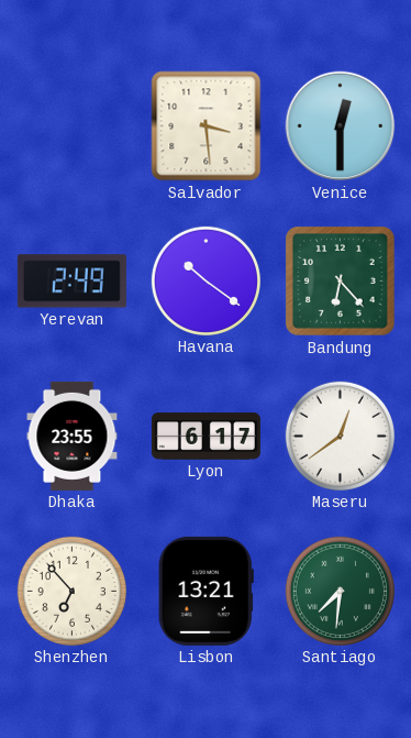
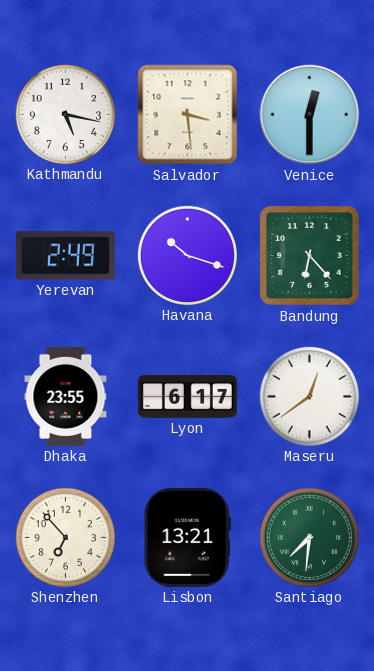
Kathmandu: none -> 5:17
Havana: 10:21 -> 10:18
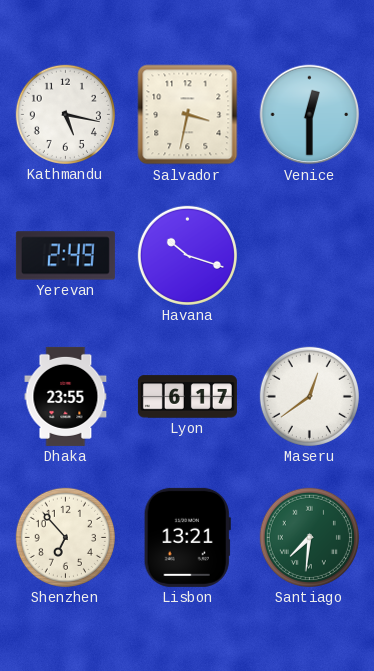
Salvador: 3:29 -> 3:32
Bandung: 6:23 -> none
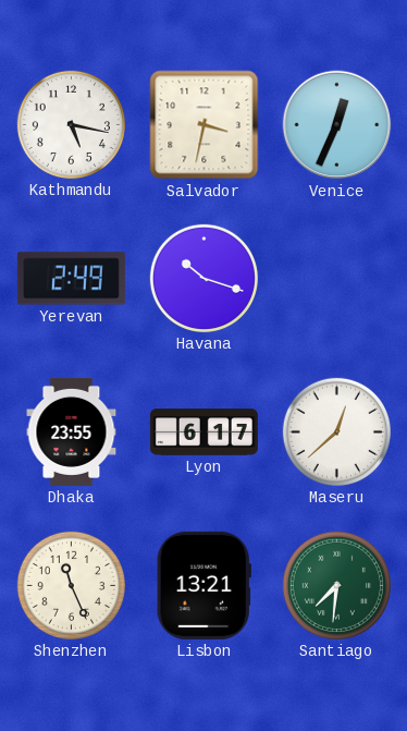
Venice: 12:30 -> 12:34
Maseru: 12:39 -> 12:38
Shenzhen: 6:53 -> 11:26
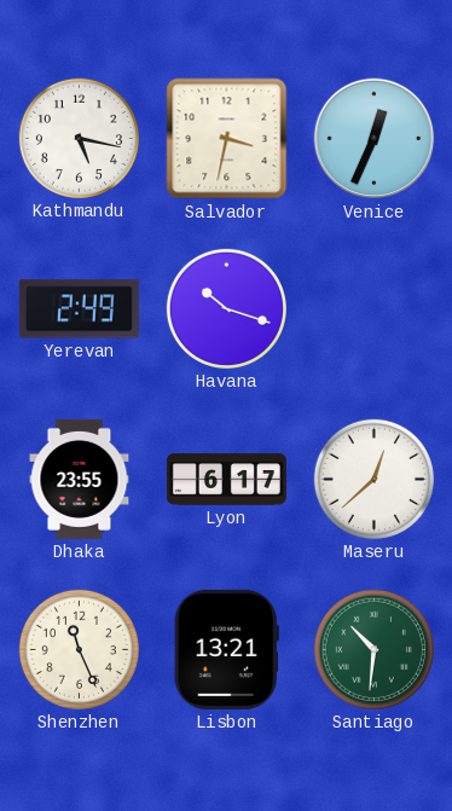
Santiago: 7:31 -> 10:31
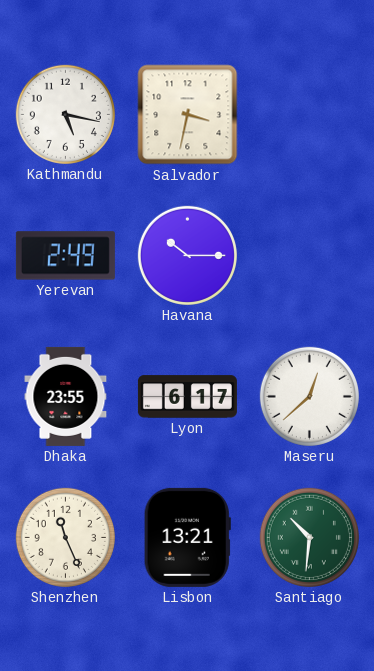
Venice: 12:34 -> none
Havana: 10:18 -> 10:15
